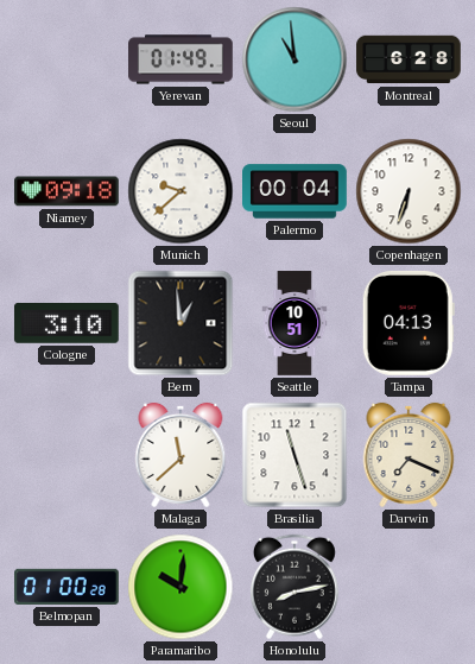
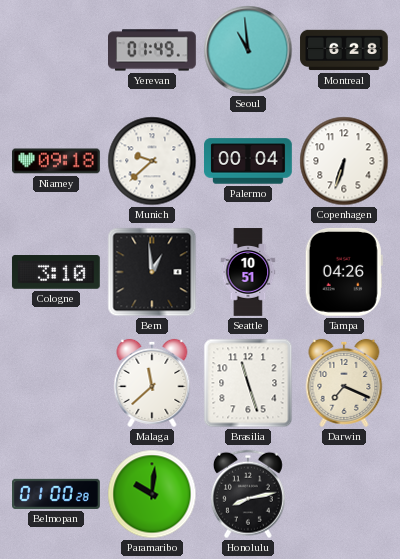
Tampa: 04:13 -> 04:26
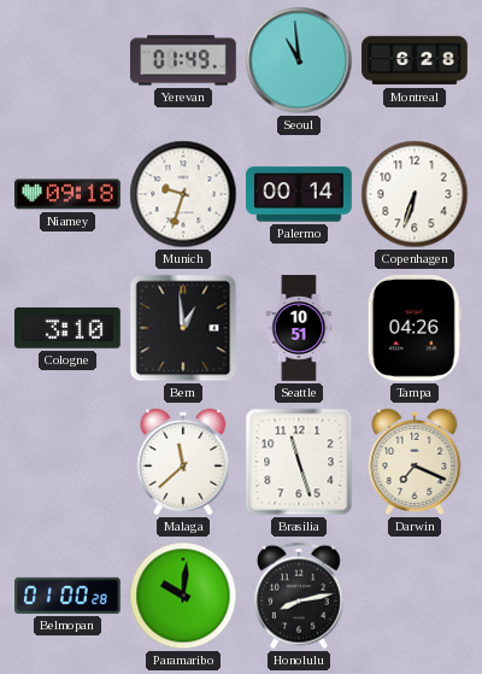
Munich: 9:38 -> 9:33
Palermo: 00:04 -> 00:14
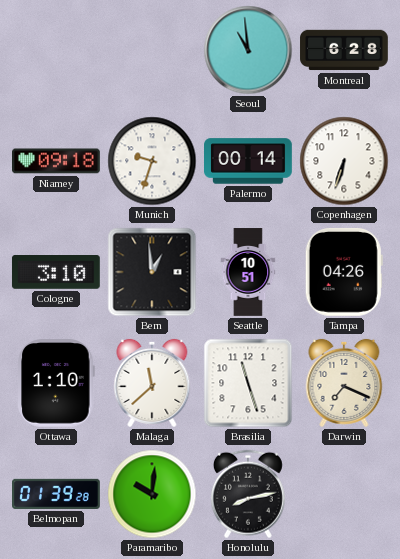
Yerevan: 01:49 -> none
Ottawa: none -> 1:10
Belmopan: 01:00 -> 01:39
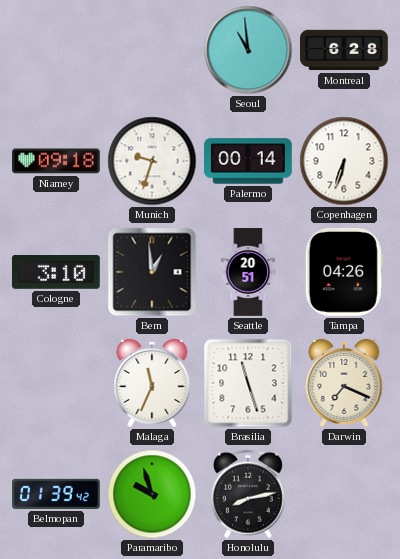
Seattle: 10:51 -> 20:51
Ottawa: 1:10 -> none
Malaga: 11:38 -> 11:34
Belmopan: 01:39:28 -> 01:39:42
Paramaribo: 10:01 -> 9:57
